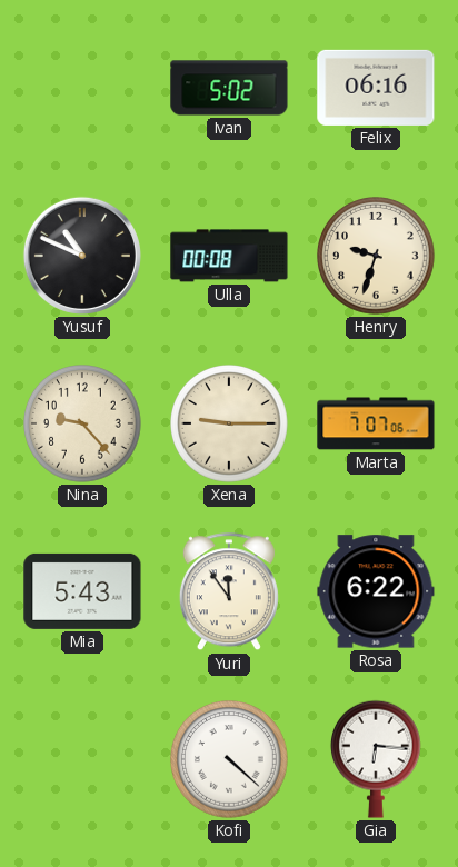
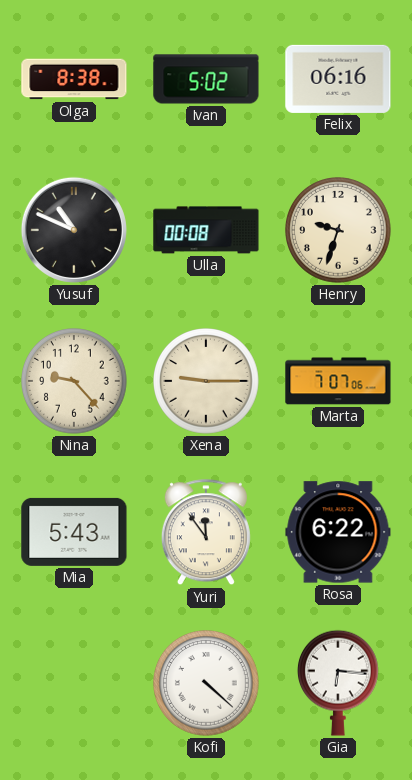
Olga: none -> 8:38
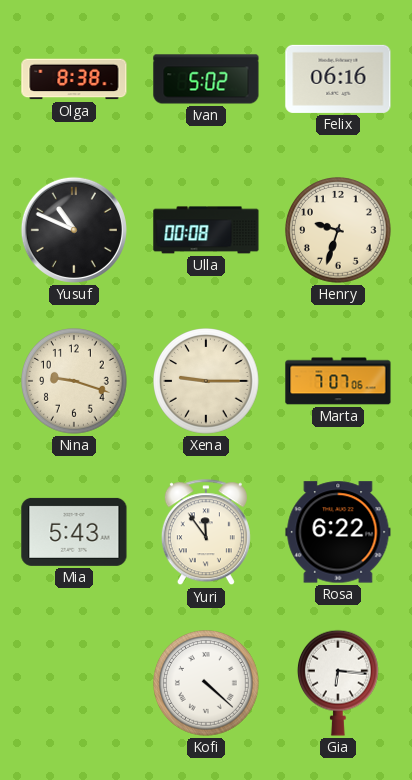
Nina: 9:23 -> 9:18
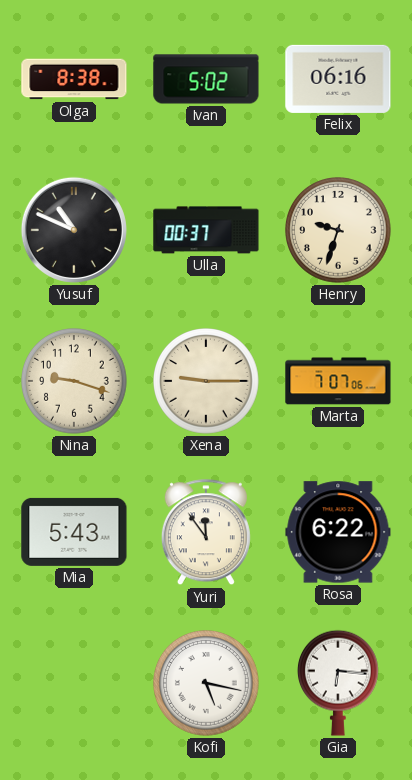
Ulla: 00:08 -> 00:37
Kofi: 4:22 -> 5:17
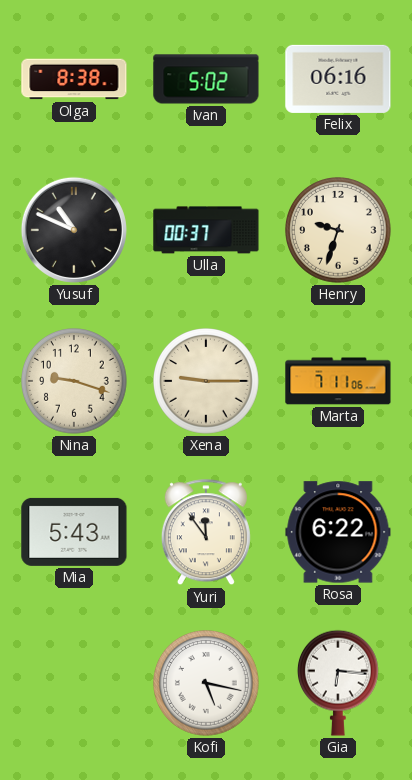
Marta: 7:07 -> 7:11
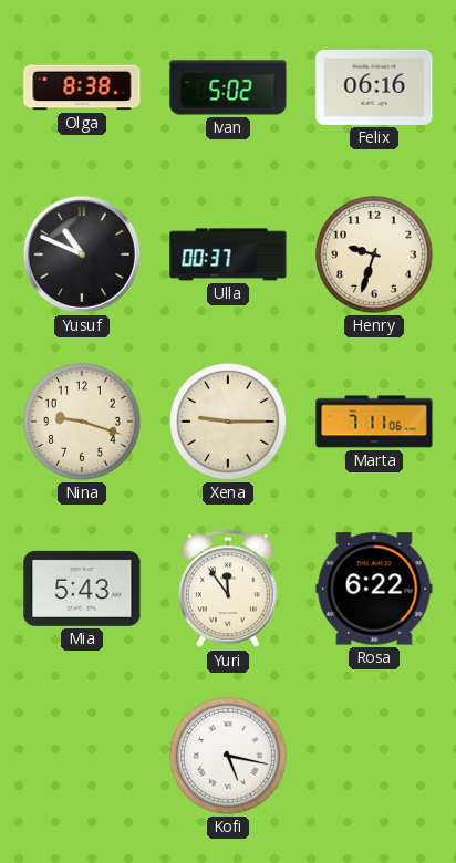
Gia: 6:16 -> none
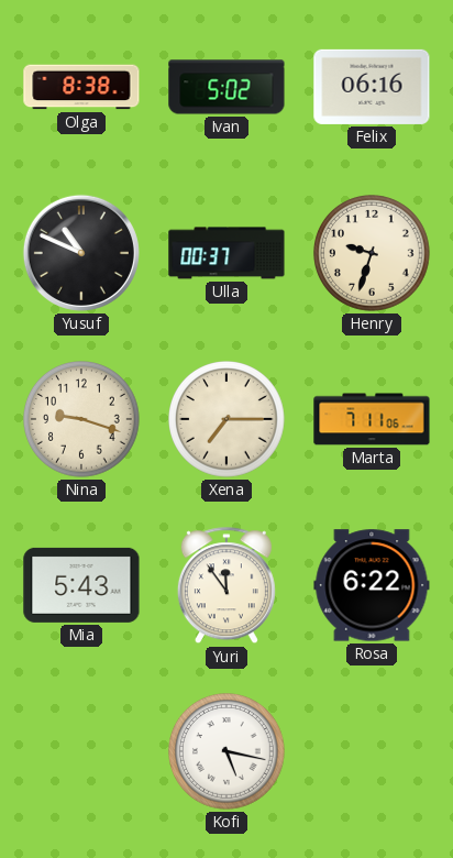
Xena: 9:15 -> 7:15
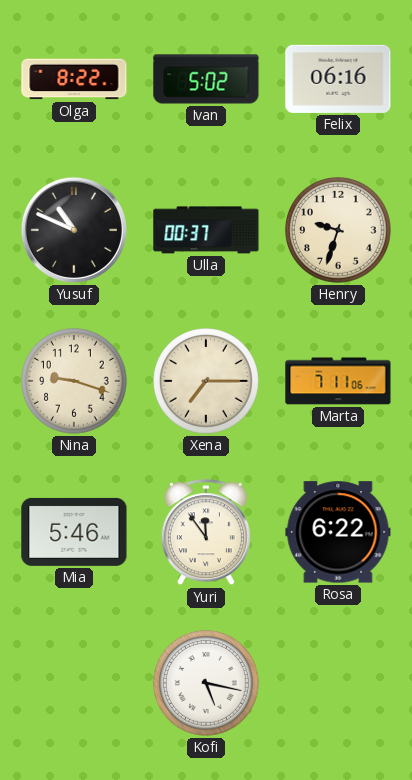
Olga: 8:38 -> 8:22
Mia: 5:43 -> 5:46
